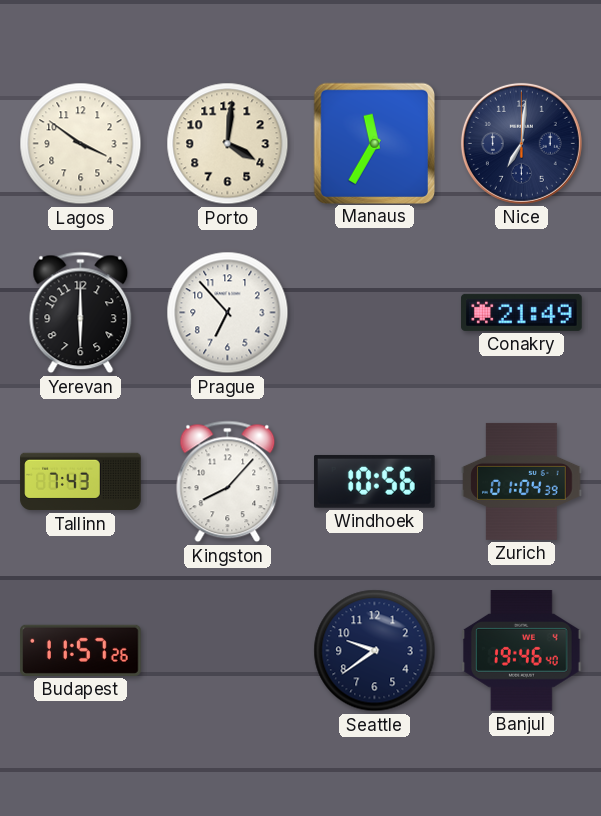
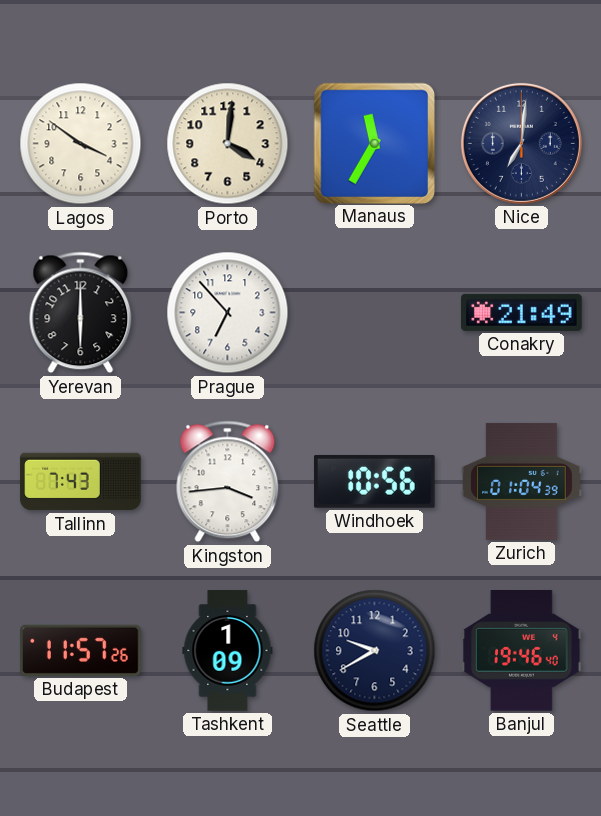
Kingston: 8:07 -> 3:44
Tashkent: none -> 1:09
Seattle: 9:39 -> 9:40
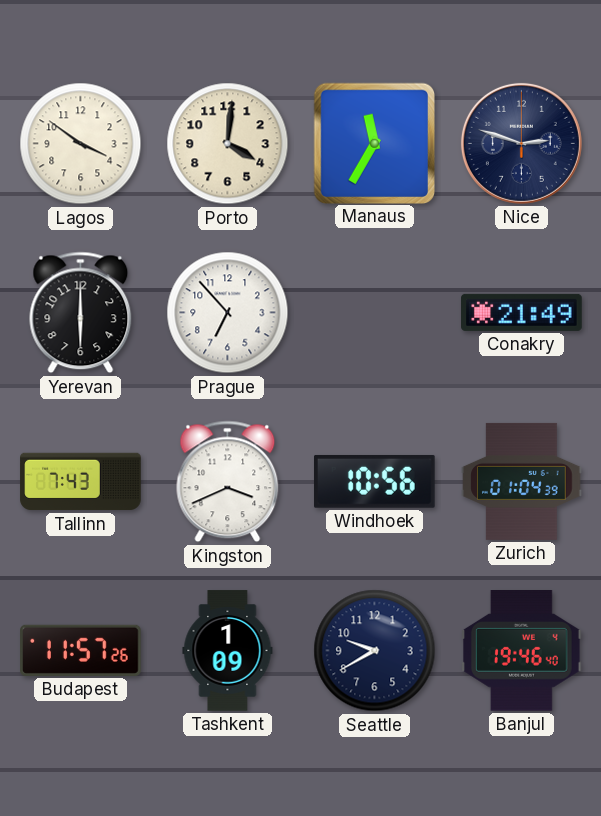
Nice: 7:01 -> 2:48
Kingston: 3:44 -> 3:41
